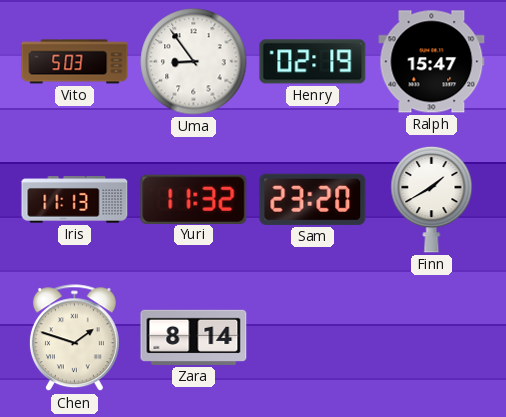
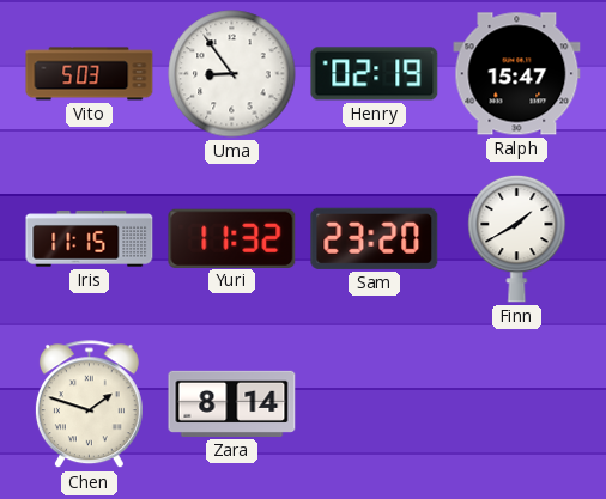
Iris: 11:13 -> 11:15
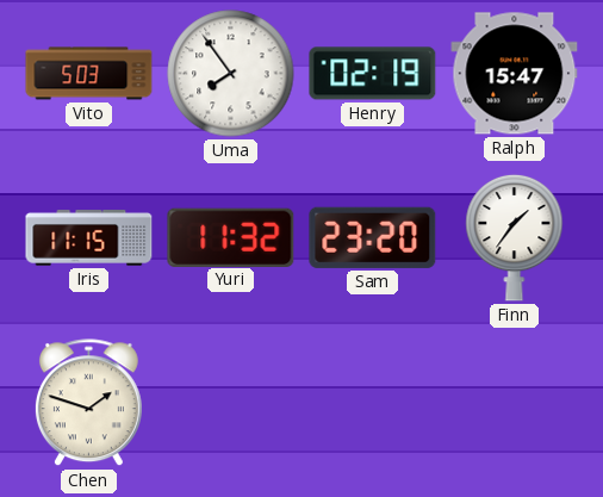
Uma: 8:54 -> 7:54
Finn: 1:40 -> 1:36
Zara: 8:14 -> none
